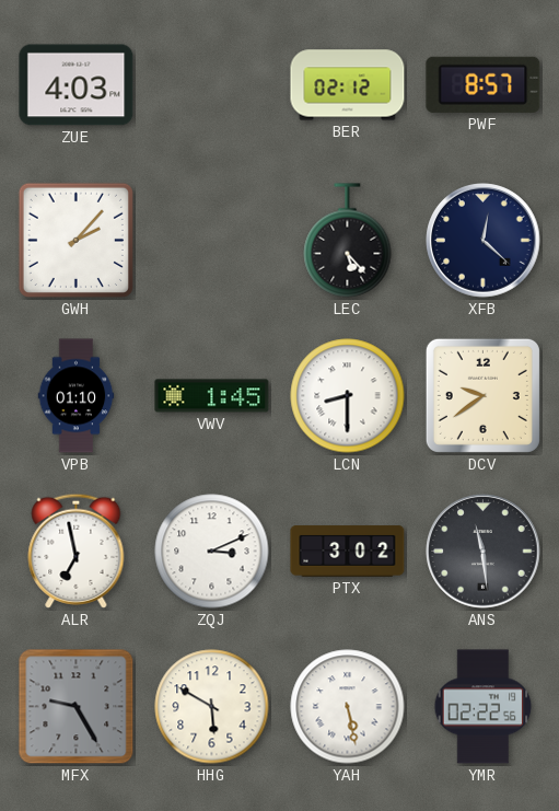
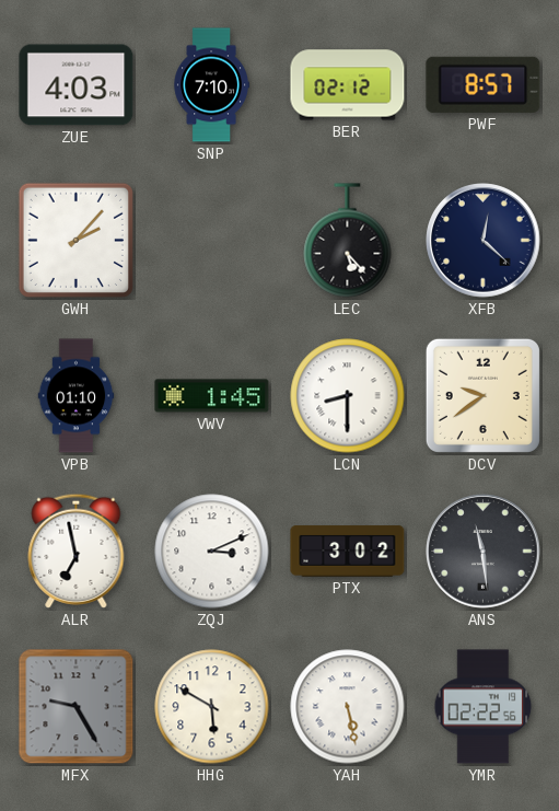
SNP: none -> 7:10
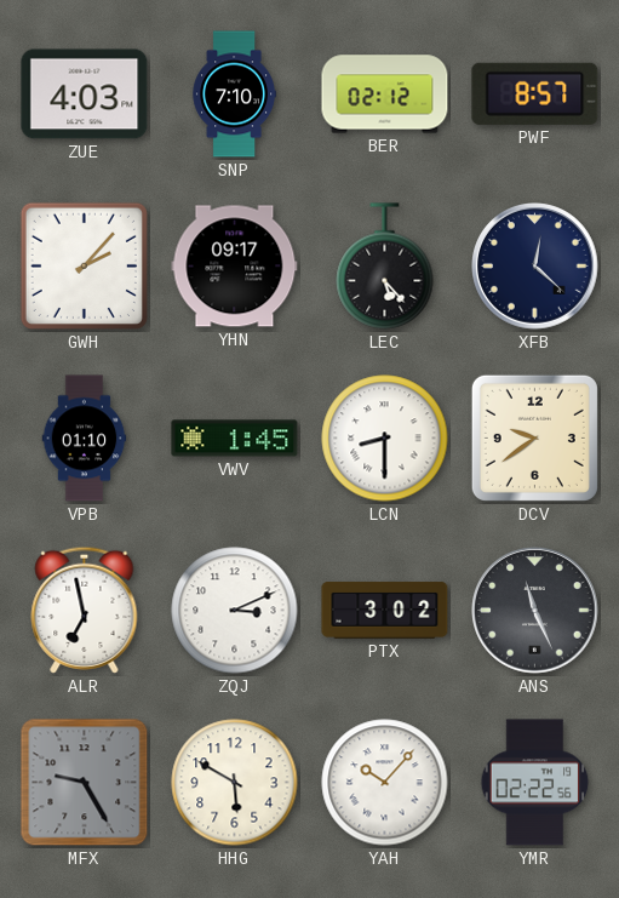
YHN: none -> 09:17
ANS: 11:29 -> 11:26
YAH: 5:28 -> 10:07
